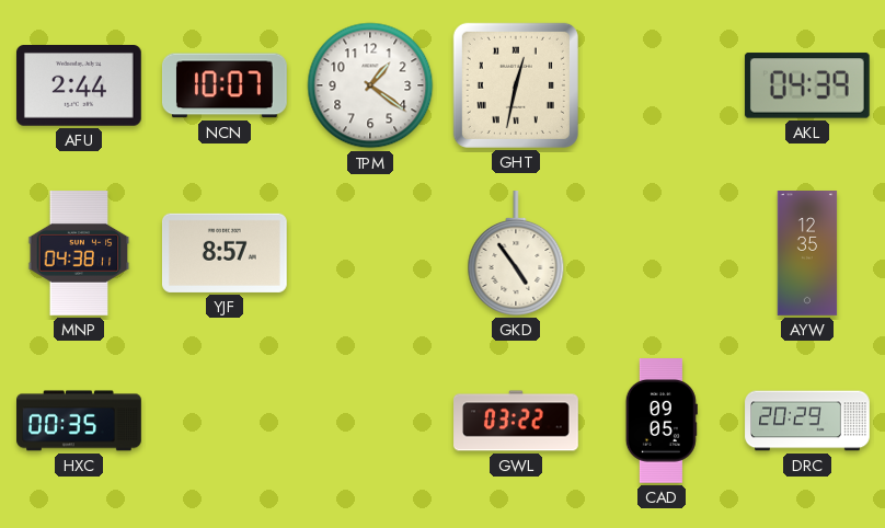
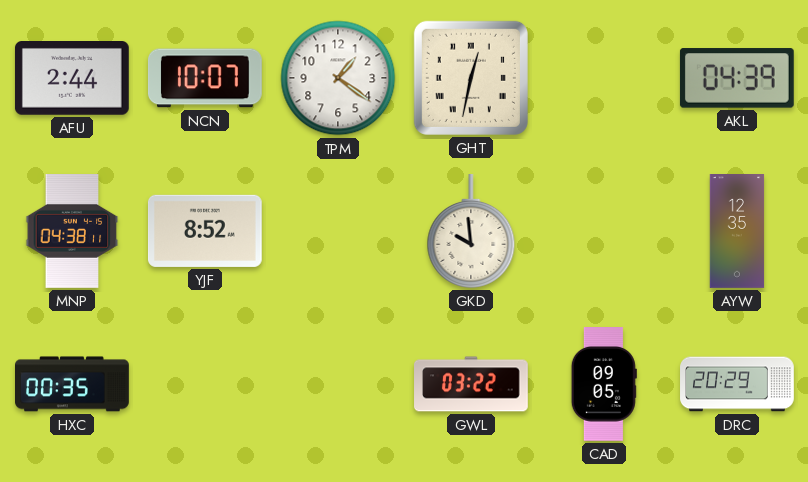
YJF: 8:57 -> 8:52
GKD: 4:54 -> 9:59
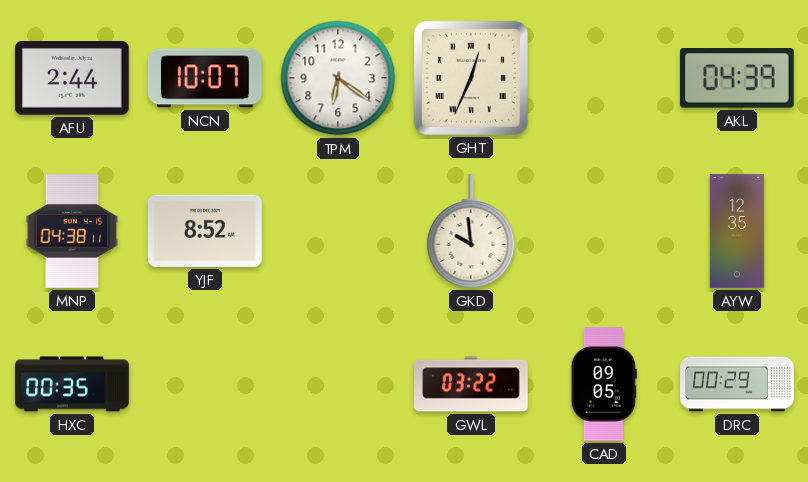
TPM: 1:21 -> 6:21
GHT: 12:32 -> 12:34
DRC: 20:29 -> 00:29
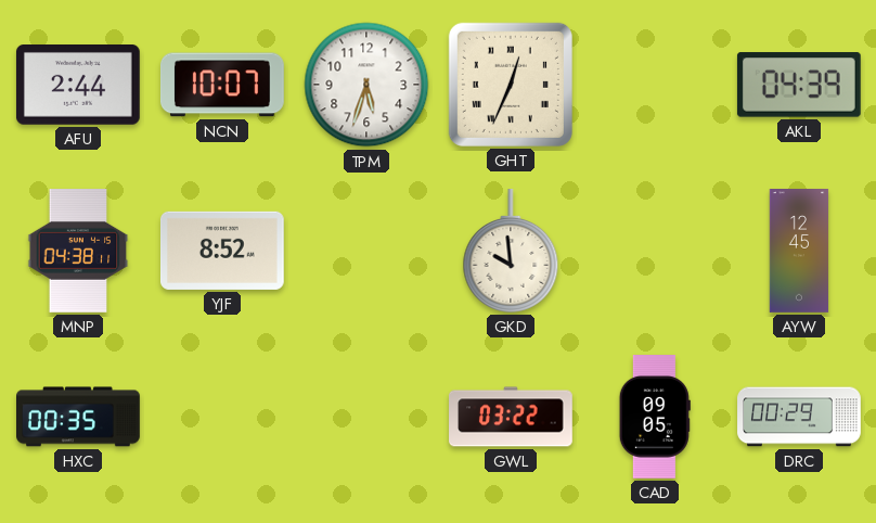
TPM: 6:21 -> 5:33
AYW: 12:35 -> 12:45
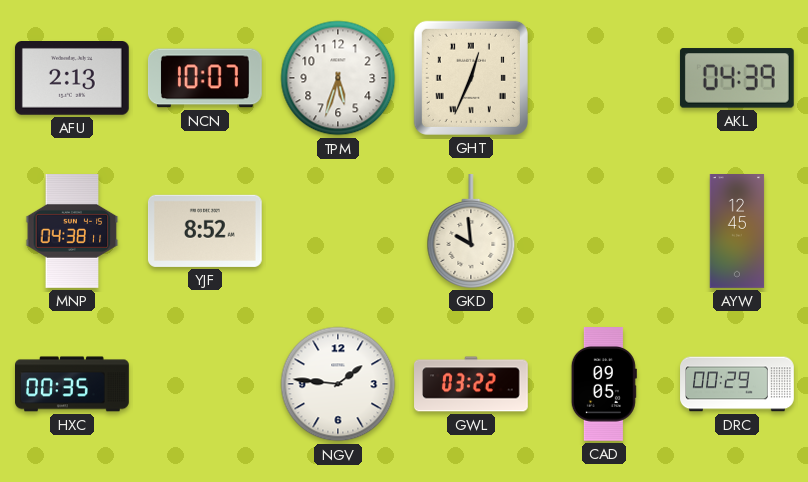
AFU: 2:44 -> 2:13
NGV: none -> 1:46
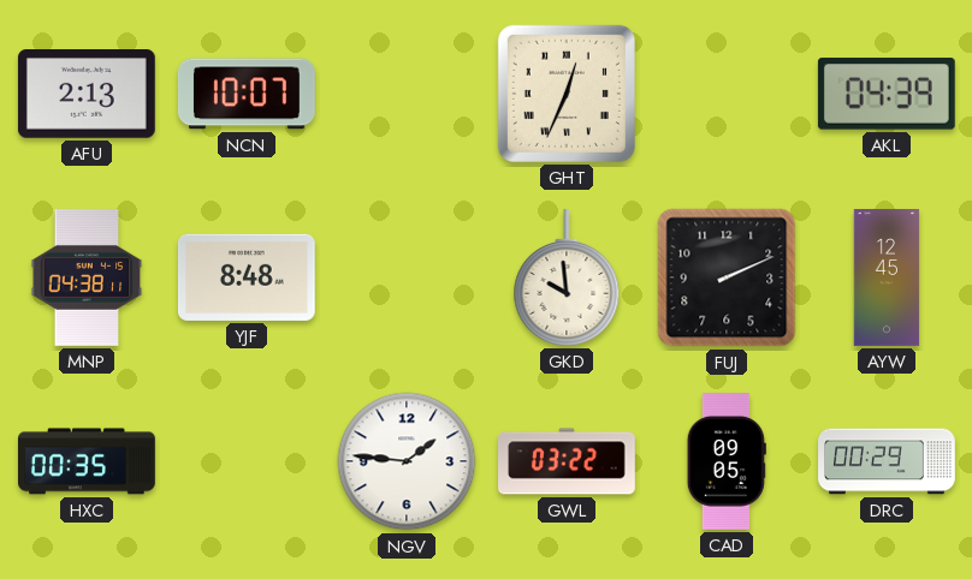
TPM: 5:33 -> none
YJF: 8:52 -> 8:48
FUJ: none -> 2:11
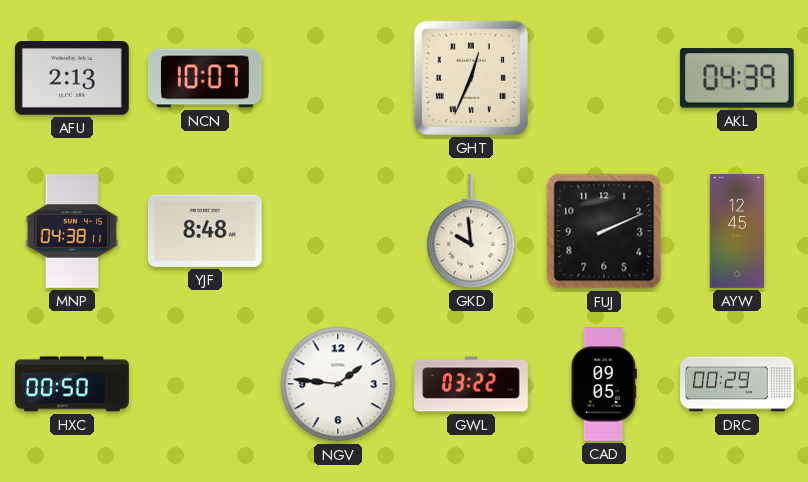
HXC: 00:35 -> 00:50
